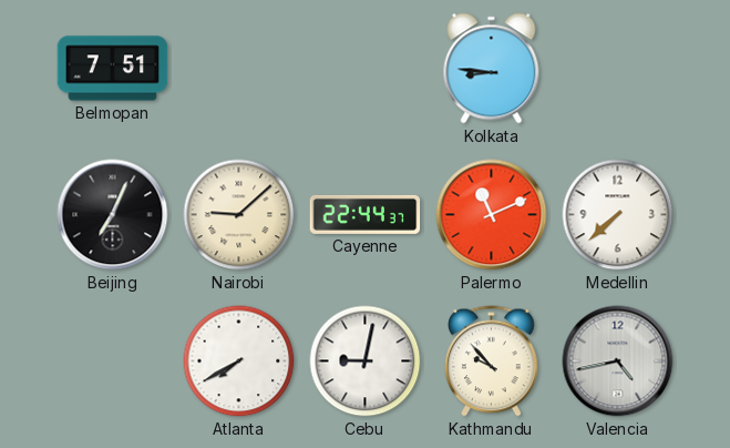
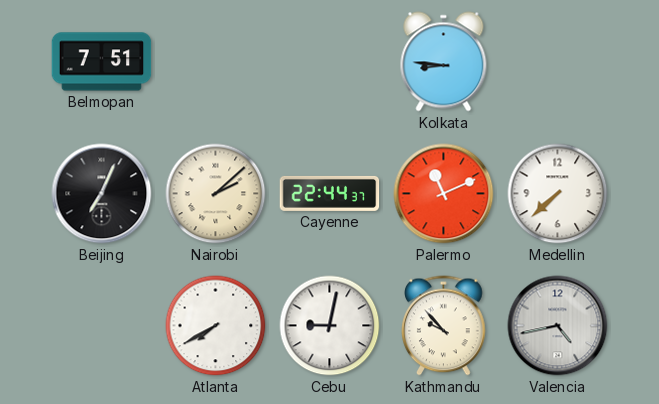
Nairobi: 9:08 -> 2:08
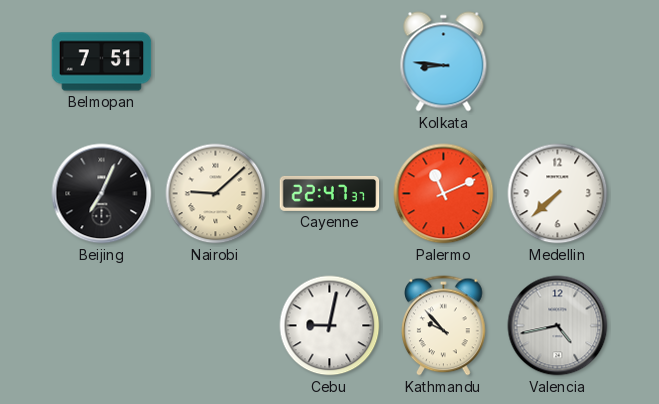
Nairobi: 2:08 -> 9:08
Cayenne: 22:44 -> 22:47
Atlanta: 7:40 -> none
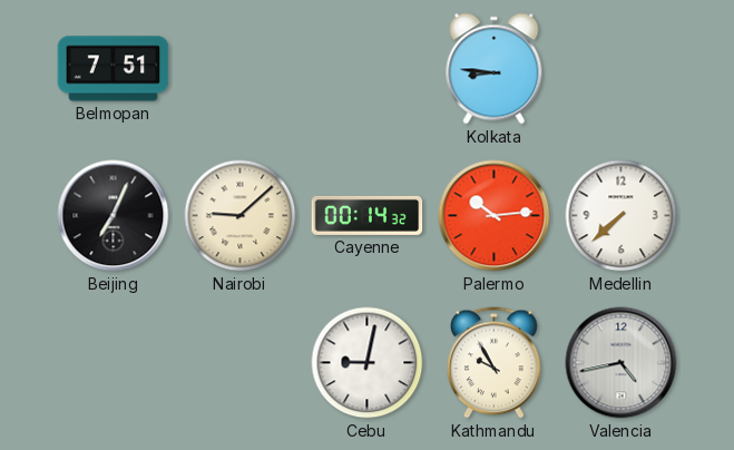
Cayenne: 22:47 -> 00:14
Palermo: 11:11 -> 10:14
Kathmandu: 9:53 -> 9:55
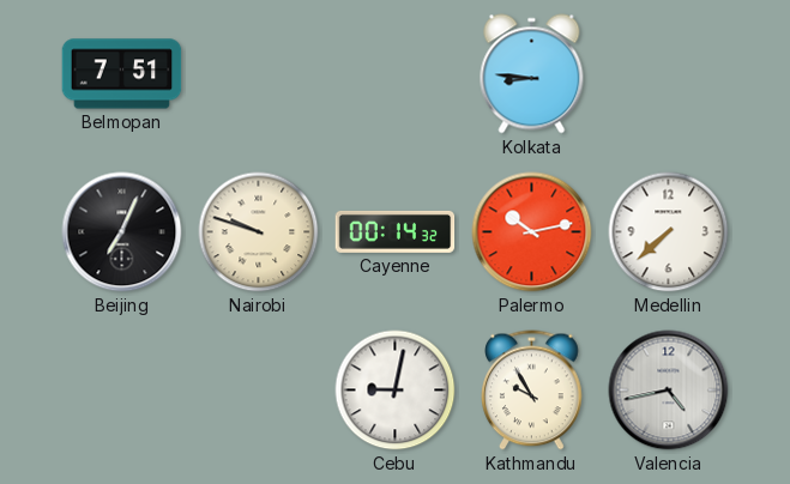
Nairobi: 9:08 -> 9:48
Palermo: 10:14 -> 10:13
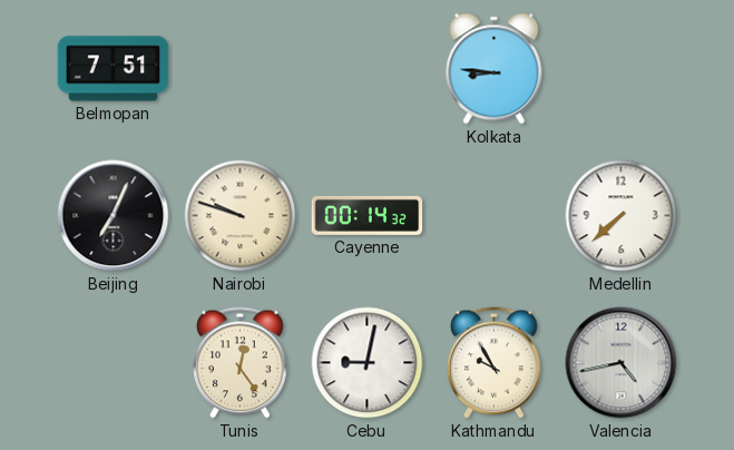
Palermo: 10:13 -> none
Tunis: none -> 12:24
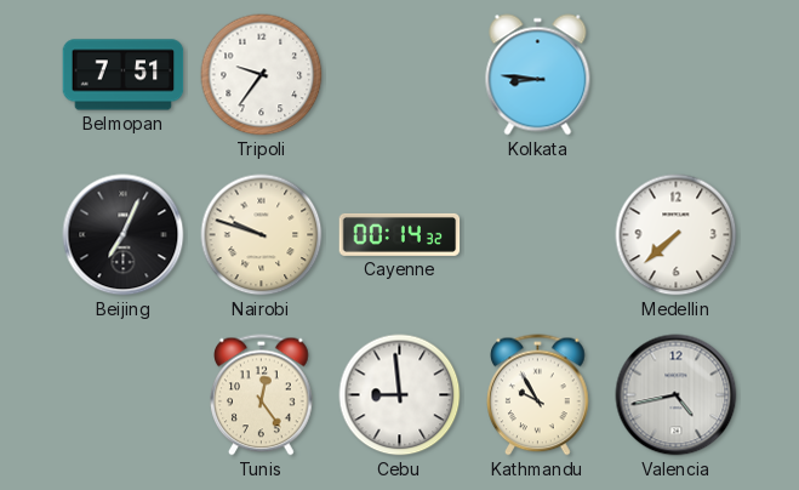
Tripoli: none -> 9:36
Cebu: 9:02 -> 8:59
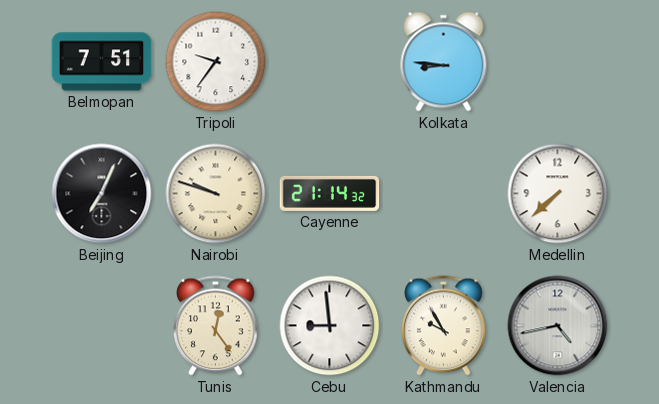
Cayenne: 00:14 -> 21:14
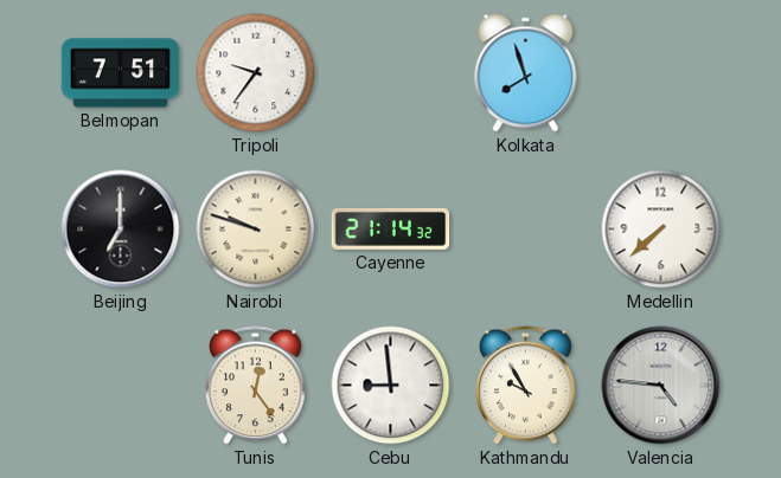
Kolkata: 8:46 -> 7:57
Beijing: 7:04 -> 7:00
Valencia: 4:43 -> 4:46
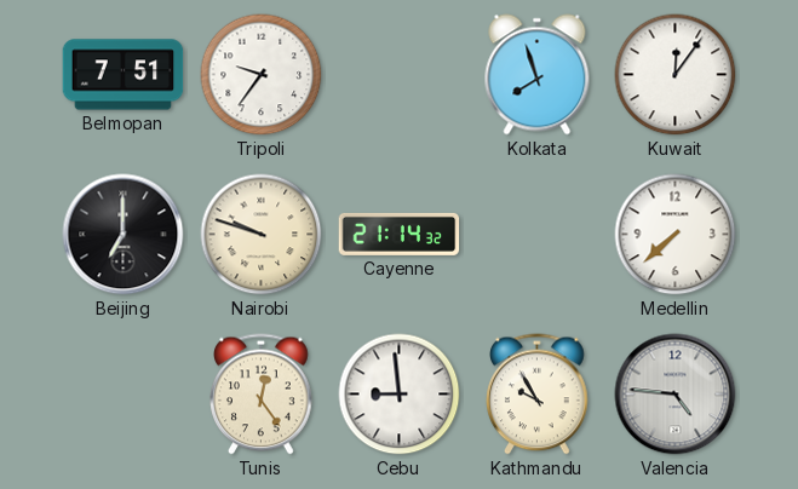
Kuwait: none -> 12:06
